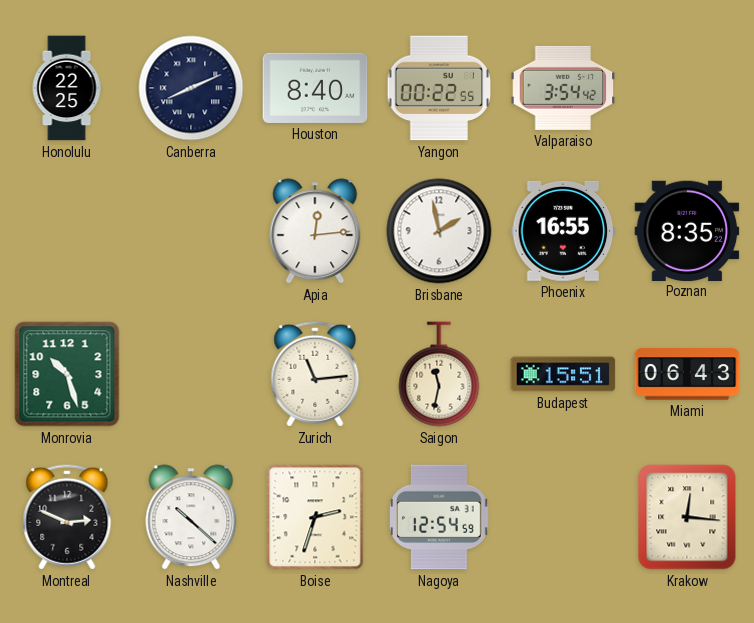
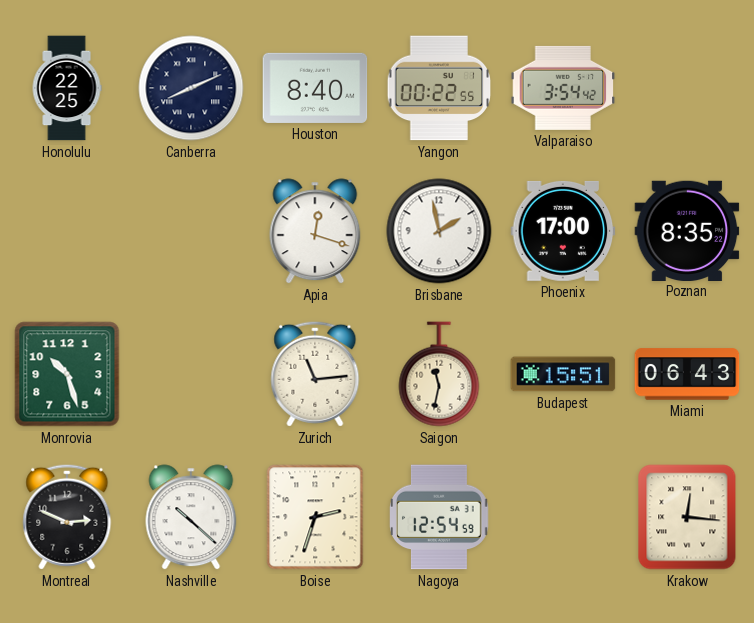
Apia: 12:14 -> 12:18
Phoenix: 16:55 -> 17:00
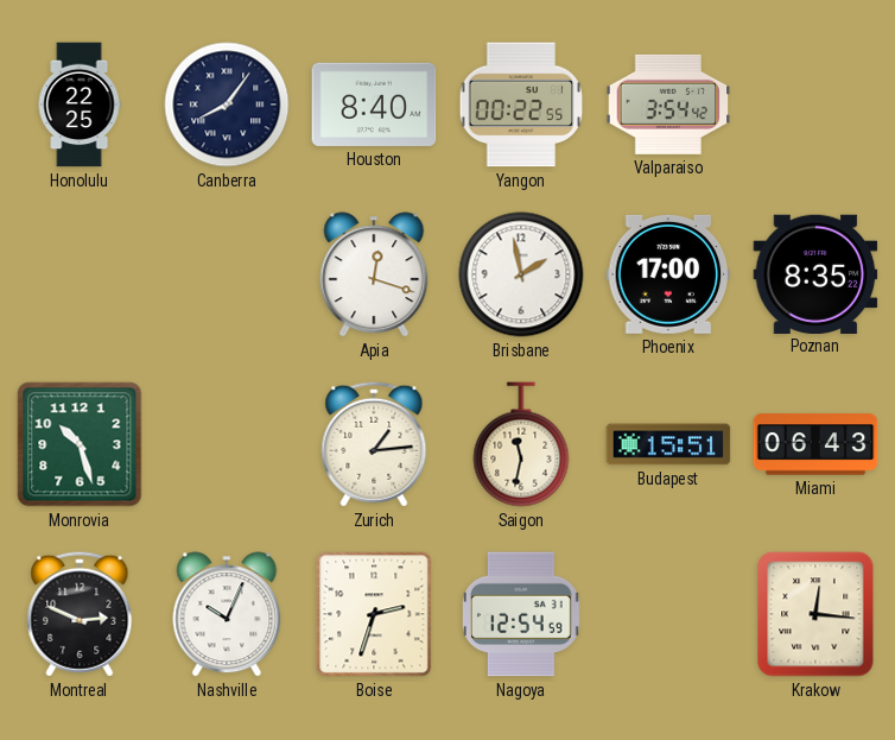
Canberra: 8:11 -> 8:06
Zurich: 11:14 -> 1:14
Nashville: 10:22 -> 10:04
